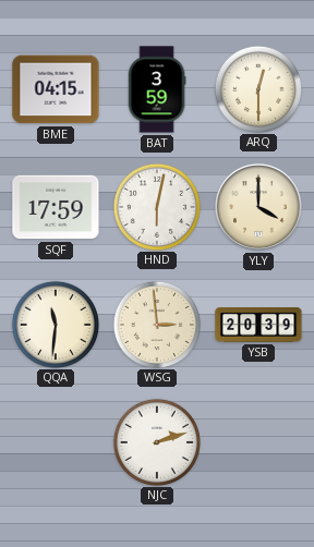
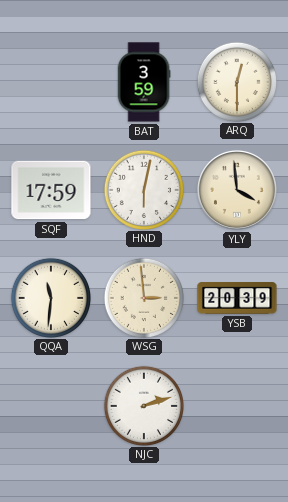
BME: 04:15 -> none
YLY: 4:00 -> 3:59
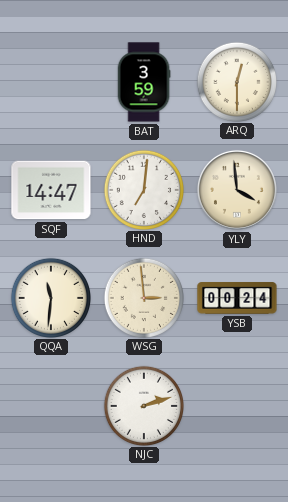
SQF: 17:59 -> 14:47
HND: 6:02 -> 7:01
YSB: 20:39 -> 00:24
